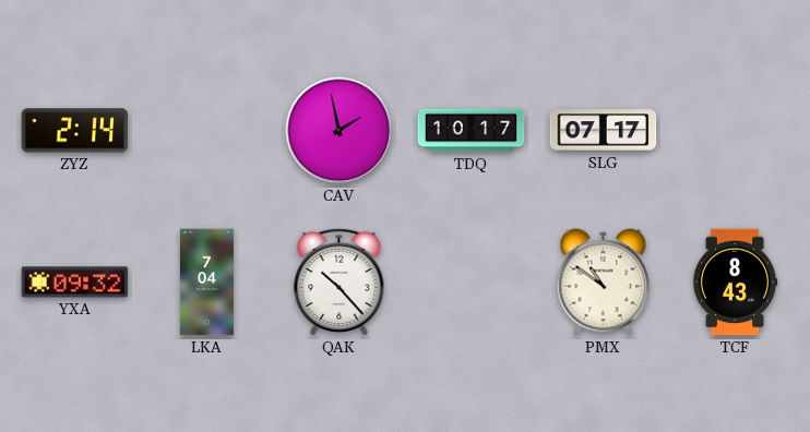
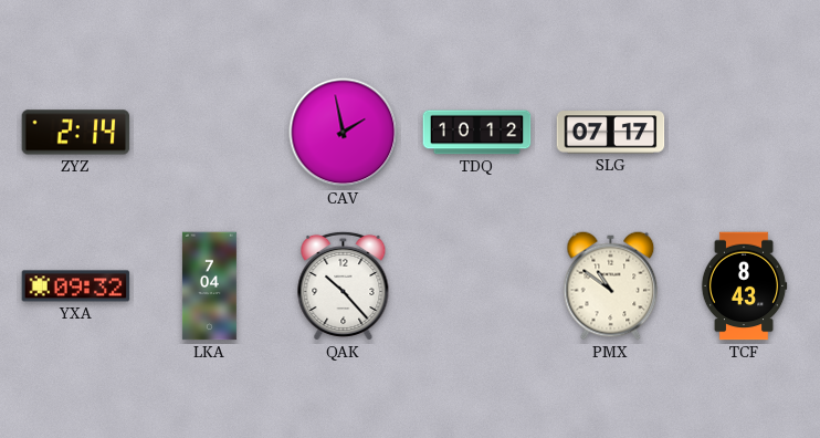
TDQ: 10:17 -> 10:12
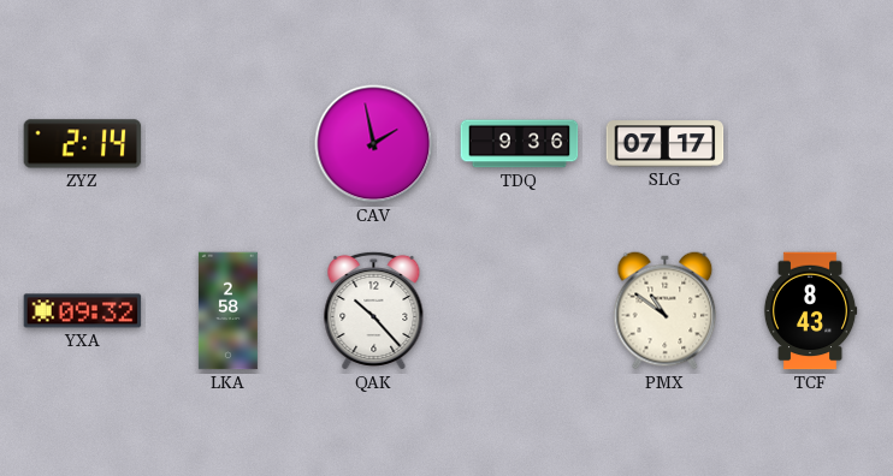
TDQ: 10:12 -> 9:36
LKA: 7:04 -> 2:58
